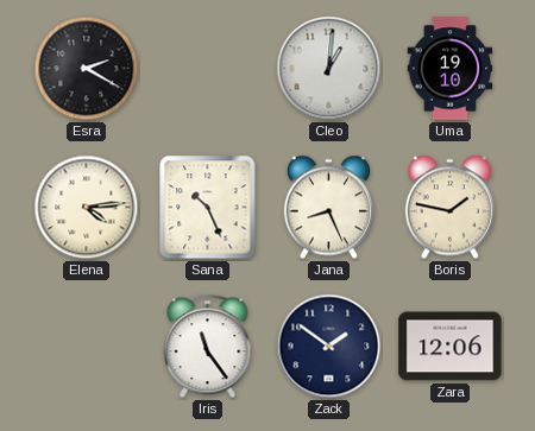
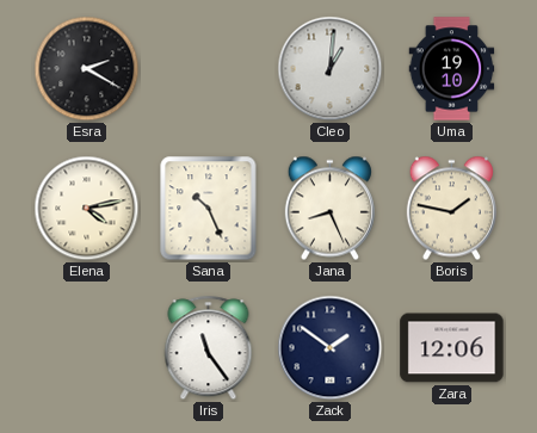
Elena: 4:14 -> 4:13
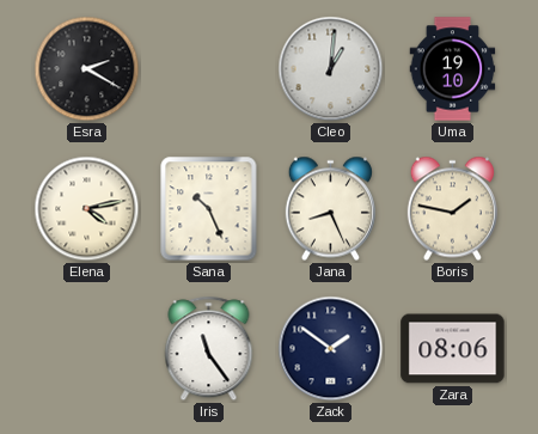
Zara: 12:06 -> 08:06
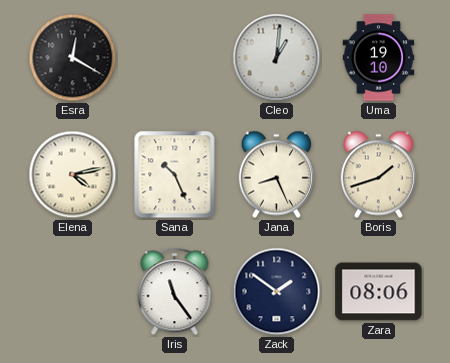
Esra: 2:20 -> 12:20
Boris: 1:47 -> 1:42
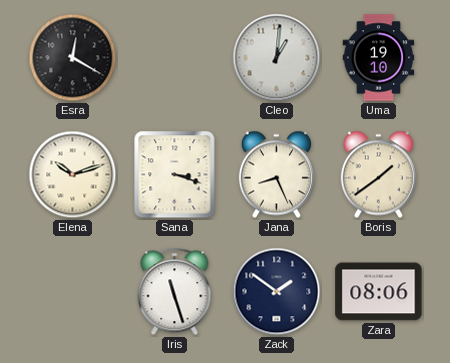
Elena: 4:13 -> 10:12
Sana: 10:26 -> 3:18
Boris: 1:42 -> 1:39
Iris: 11:24 -> 11:27
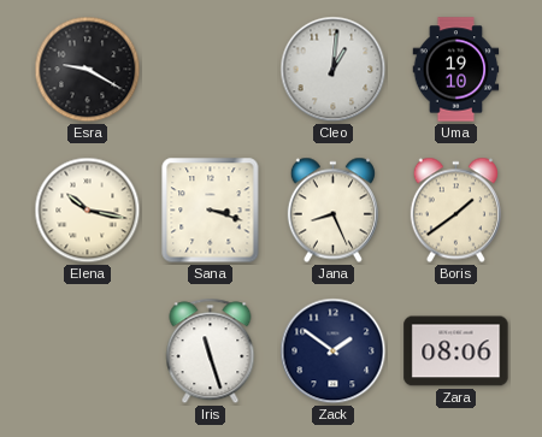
Esra: 12:20 -> 9:20
Elena: 10:12 -> 10:17
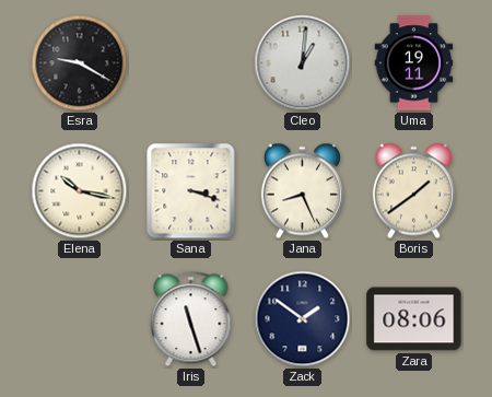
Uma: 19:10 -> 19:11
